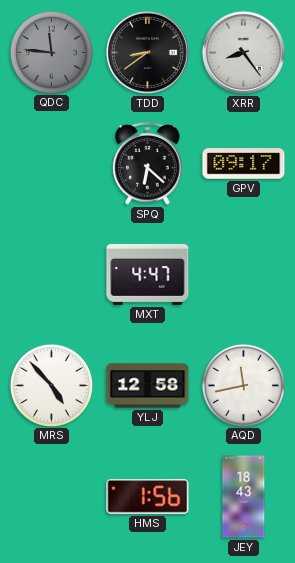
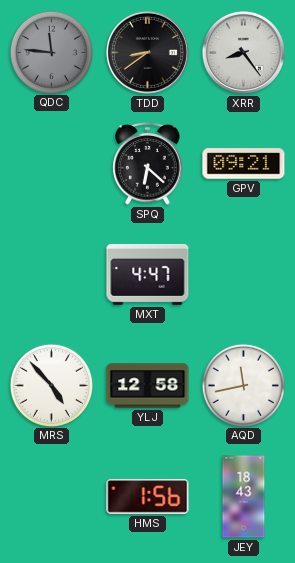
GPV: 09:17 -> 09:21
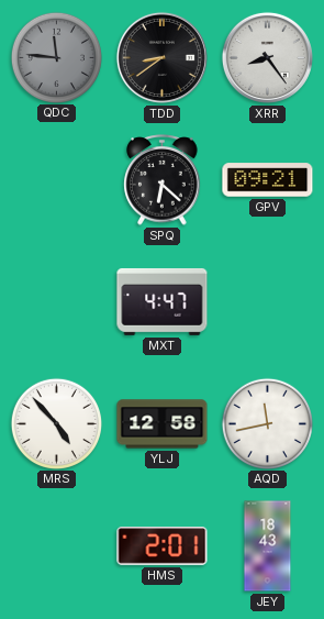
HMS: 1:56 -> 2:01
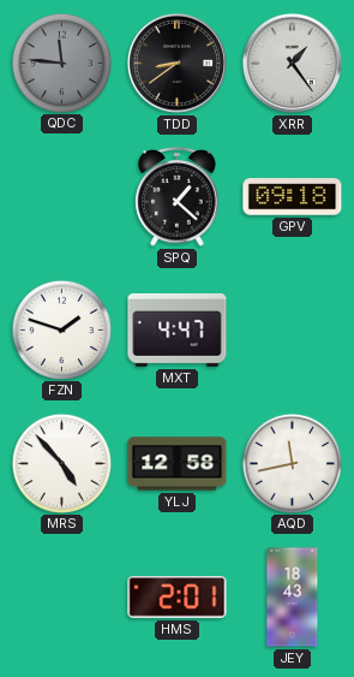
XRR: 8:24 -> 1:24
SPQ: 6:22 -> 1:22
GPV: 09:21 -> 09:18
FZN: none -> 1:48
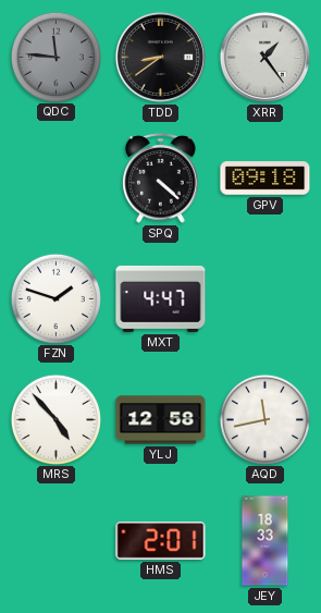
SPQ: 1:22 -> 4:22
JEY: 18:43 -> 18:33
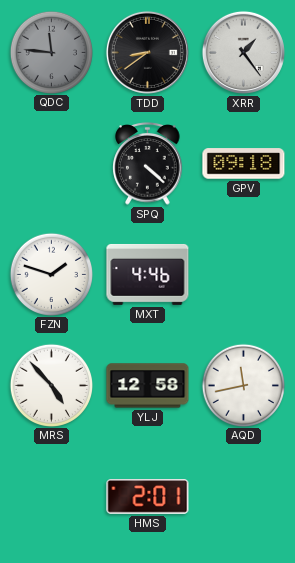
MXT: 4:47 -> 4:46
JEY: 18:33 -> none
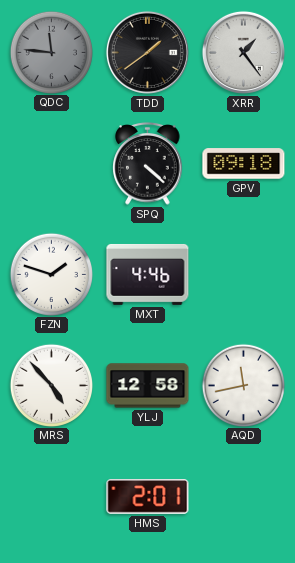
TDD: 8:39 -> 1:39
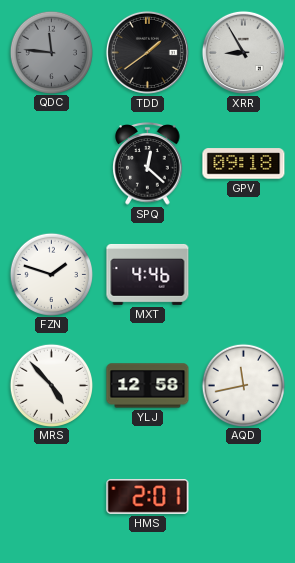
XRR: 1:24 -> 8:55
SPQ: 4:22 -> 12:22
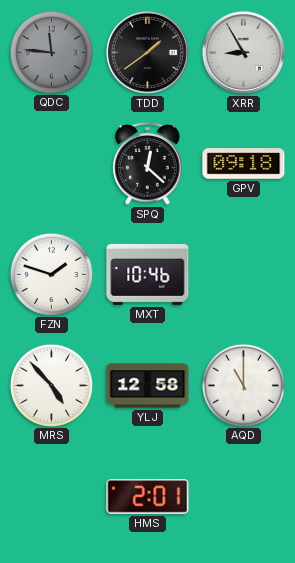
MXT: 4:46 -> 10:46
AQD: 11:43 -> 11:00
